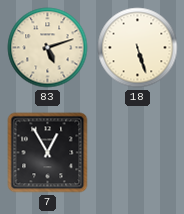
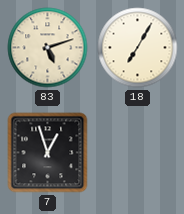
18: 5:27 -> 7:05
7: 12:55 -> 12:57
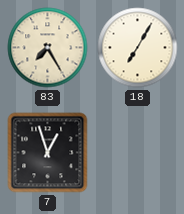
83: 5:12 -> 7:25
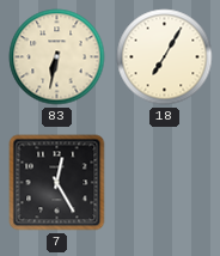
83: 7:25 -> 6:32
7: 12:57 -> 12:25
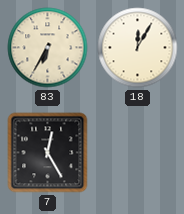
83: 6:32 -> 6:35
18: 7:05 -> 12:05
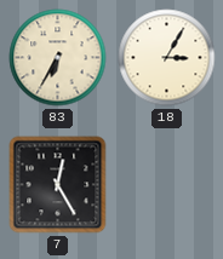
18: 12:05 -> 3:05
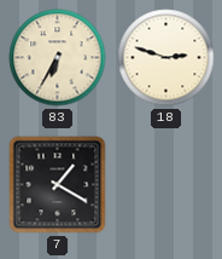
18: 3:05 -> 2:48
7: 12:25 -> 1:20
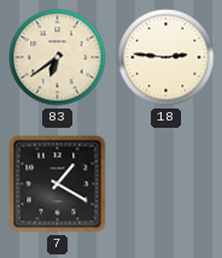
83: 6:35 -> 6:39
18: 2:48 -> 2:46
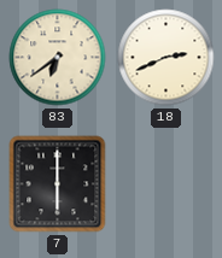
18: 2:46 -> 2:41
7: 1:20 -> 6:00
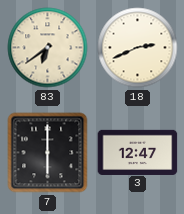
3: none -> 12:47
